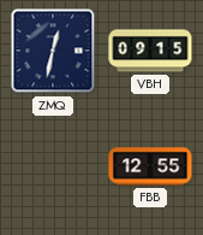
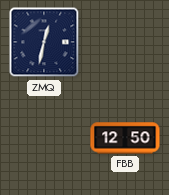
VBH: 09:15 -> none
FBB: 12:55 -> 12:50
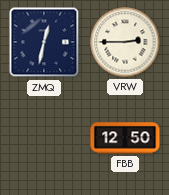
VRW: none -> 2:45
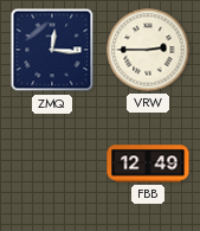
ZMQ: 12:32 -> 12:16
FBB: 12:50 -> 12:49
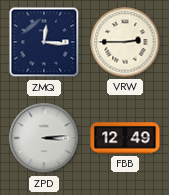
ZPD: none -> 3:14
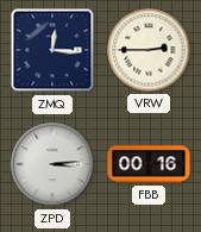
FBB: 12:49 -> 00:16
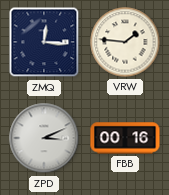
VRW: 2:45 -> 1:46
ZPD: 3:14 -> 3:11
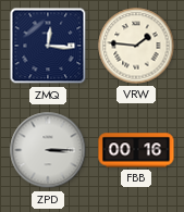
ZPD: 3:11 -> 3:15
